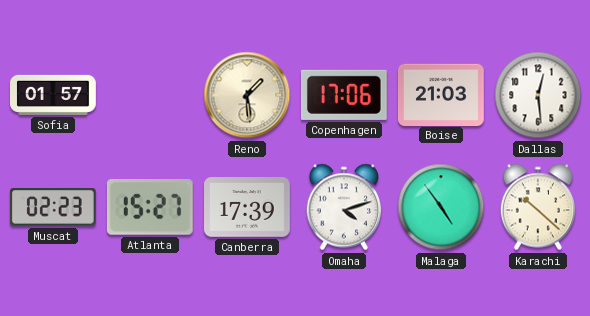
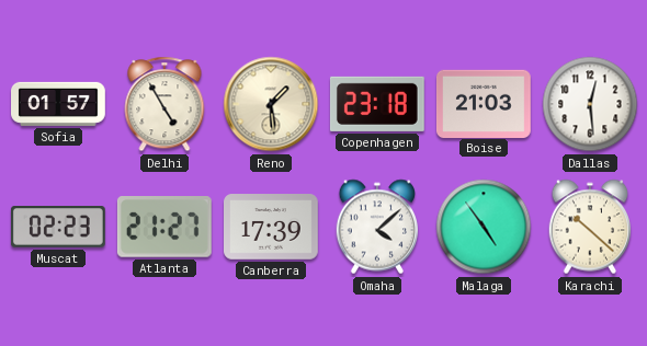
Delhi: none -> 4:55
Copenhagen: 17:06 -> 23:18
Atlanta: 15:27 -> 21:27
Omaha: 4:12 -> 4:08
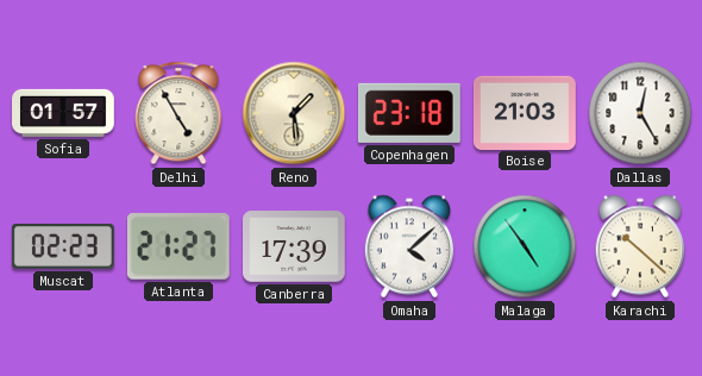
Dallas: 12:29 -> 12:25
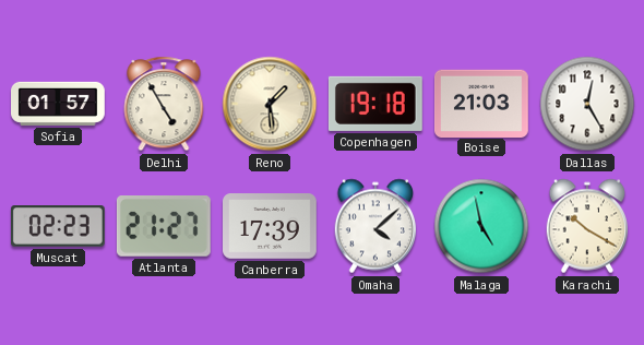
Copenhagen: 23:18 -> 19:18
Malaga: 4:54 -> 4:58
Karachi: 10:22 -> 10:20
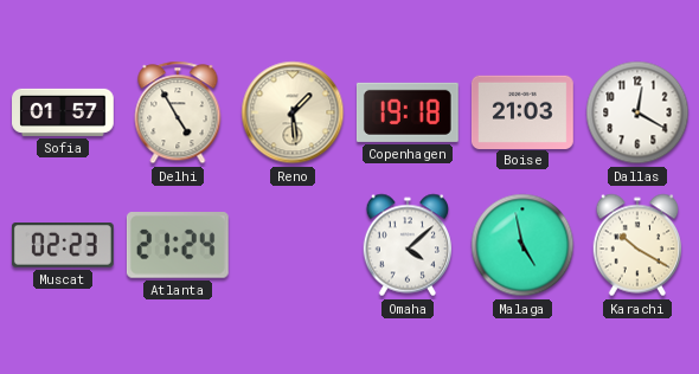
Dallas: 12:25 -> 12:20
Atlanta: 21:27 -> 21:24
Canberra: 17:39 -> none
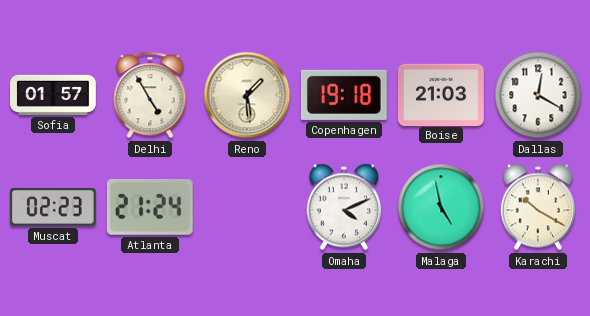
Omaha: 4:08 -> 4:11
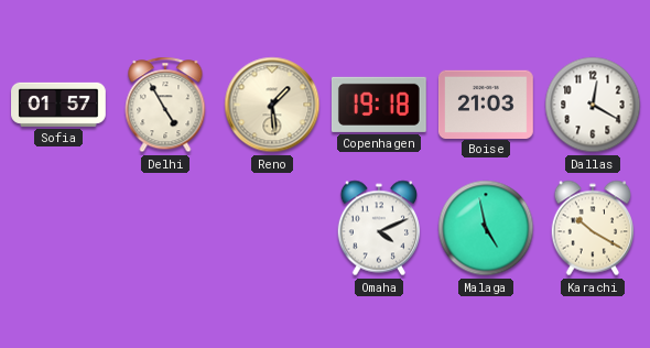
Muscat: 02:23 -> none
Atlanta: 21:24 -> none
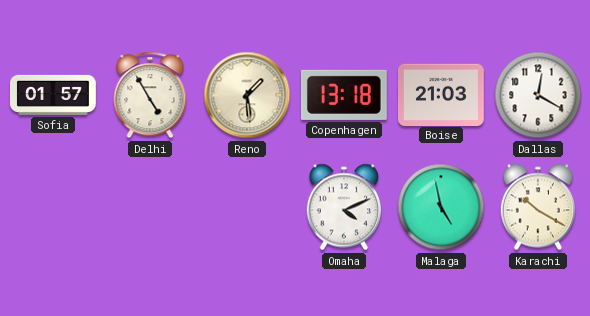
Copenhagen: 19:18 -> 13:18
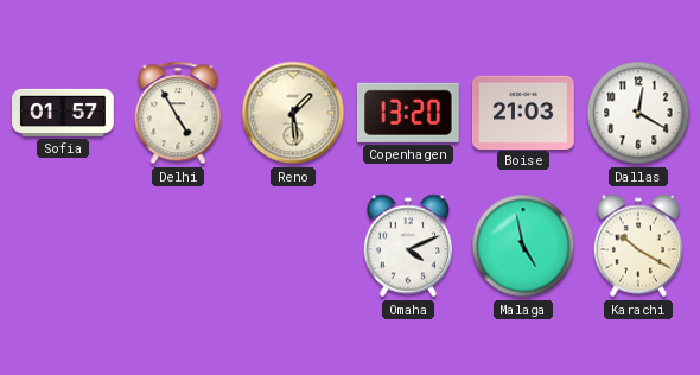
Copenhagen: 13:18 -> 13:20
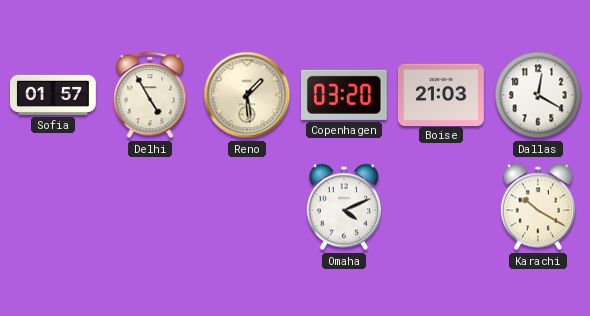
Copenhagen: 13:20 -> 03:20
Malaga: 4:58 -> none
